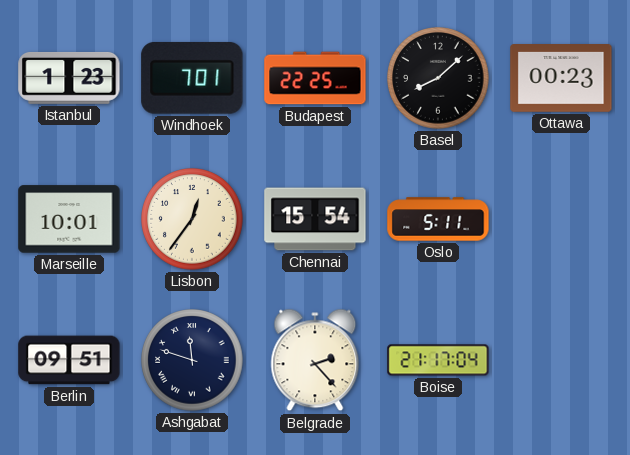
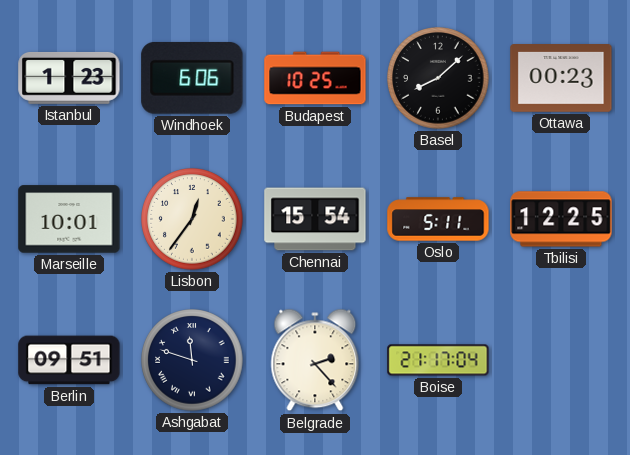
Windhoek: 7:01 -> 6:06
Budapest: 22:25 -> 10:25
Tbilisi: none -> 12:25
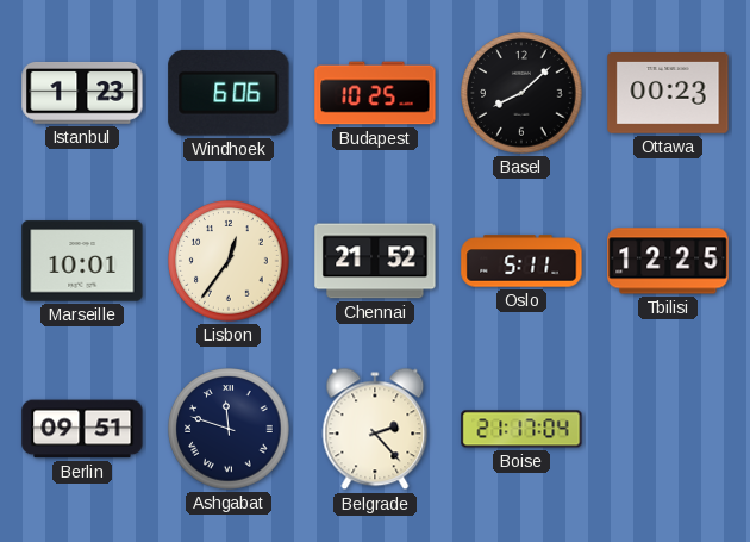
Chennai: 15:54 -> 21:52
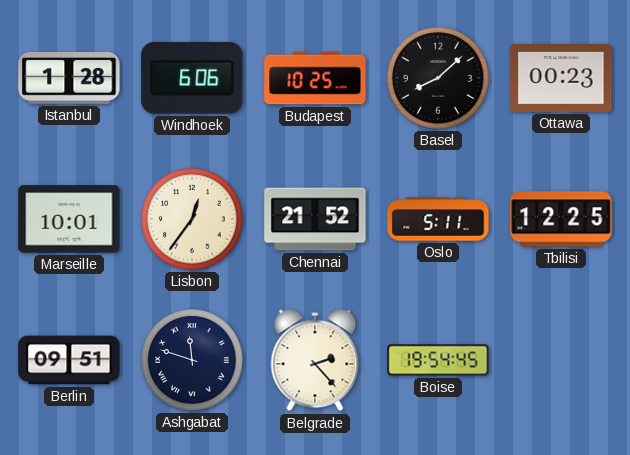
Istanbul: 1:23 -> 1:28
Boise: 21:17 -> 19:54
